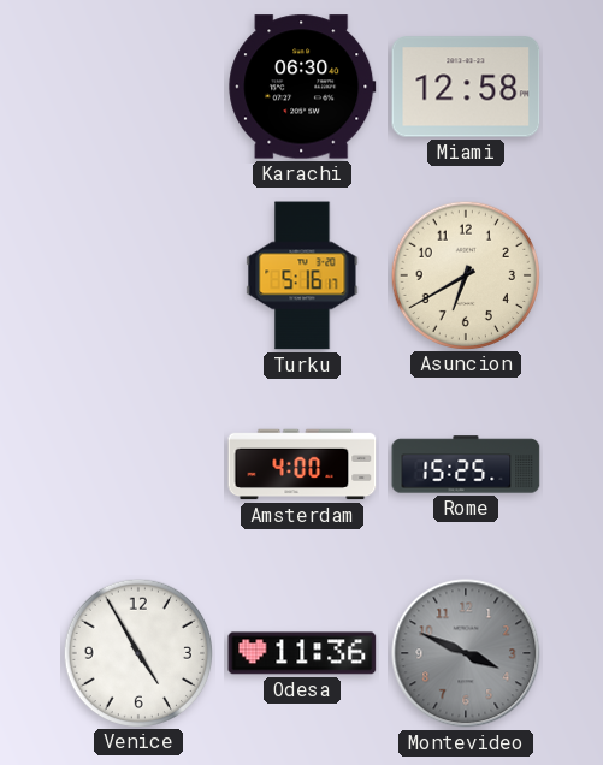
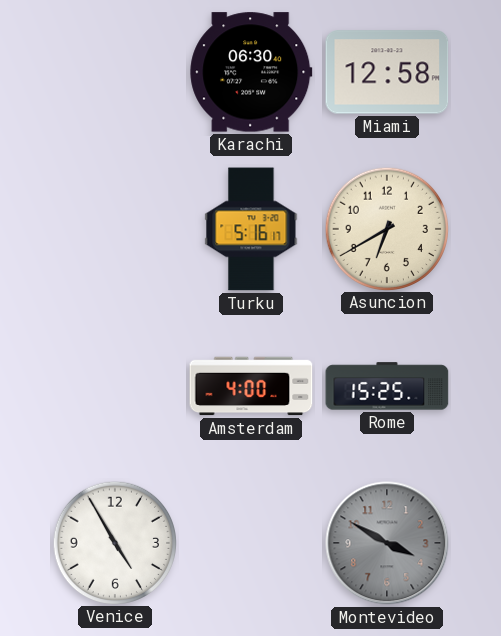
Odesa: 11:36 -> none
Montevideo: 3:49 -> 3:50
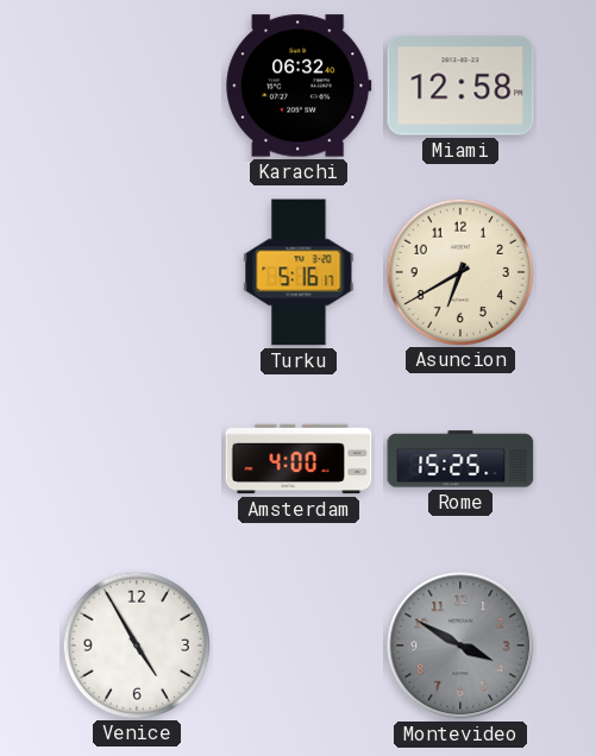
Karachi: 06:30 -> 06:32
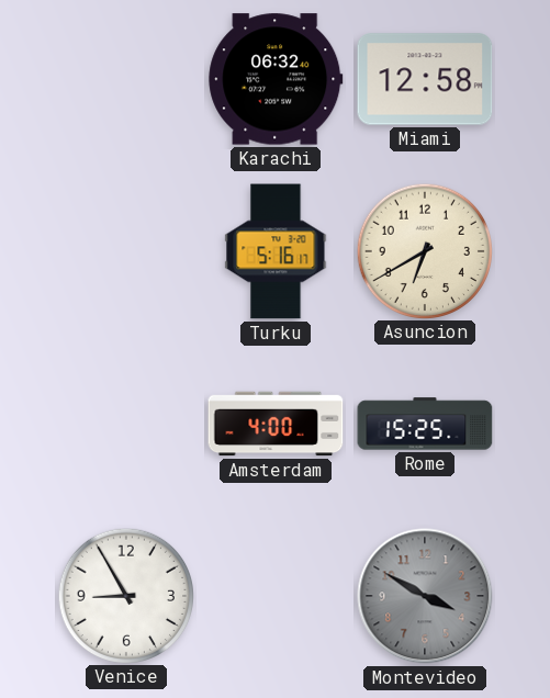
Venice: 4:55 -> 8:55
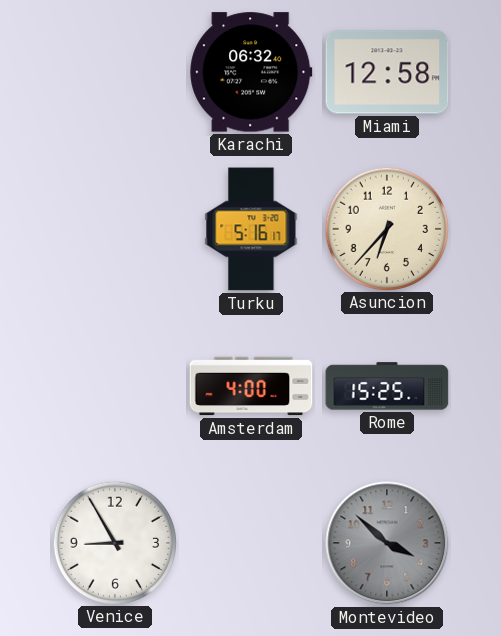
Asuncion: 6:40 -> 6:37
Montevideo: 3:50 -> 3:52
